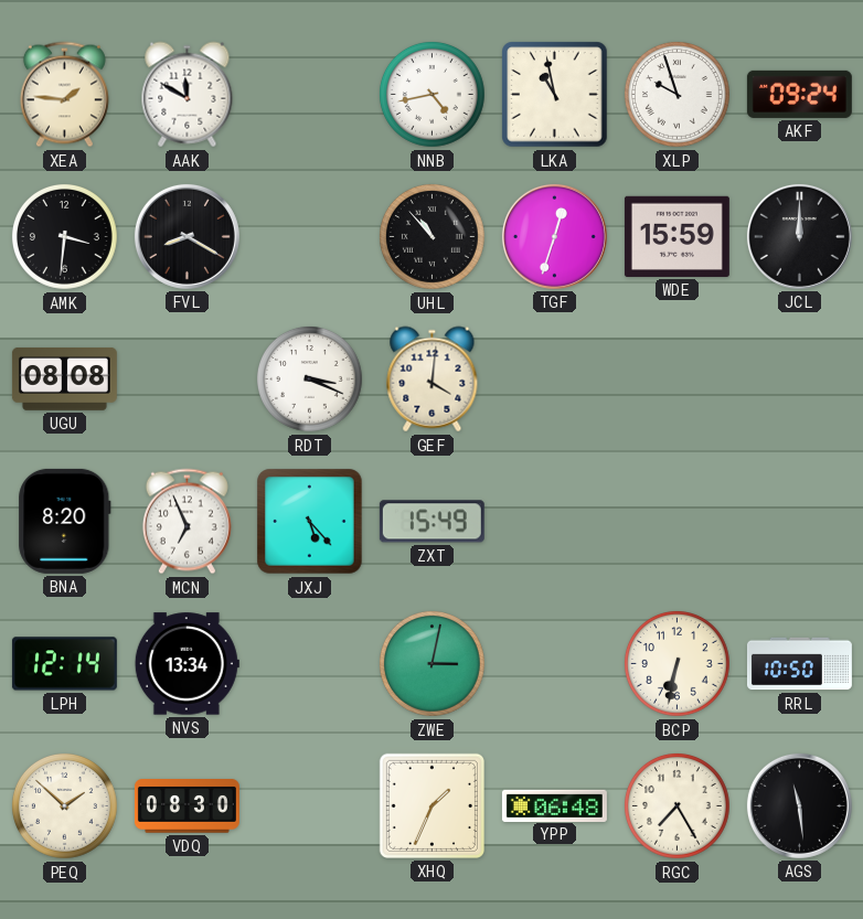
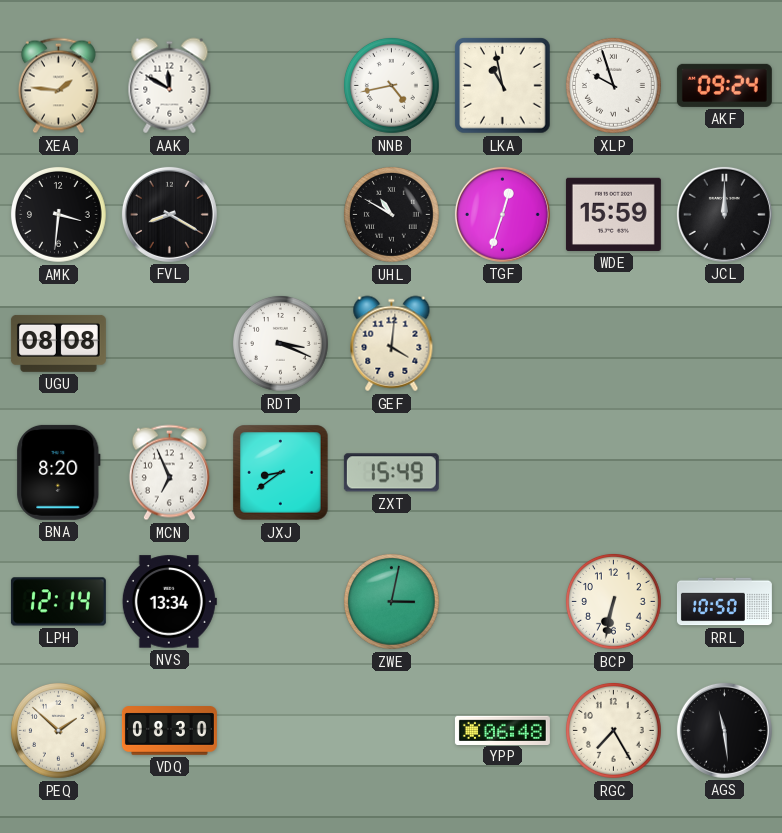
UHL: 10:53 -> 10:50
JXJ: 5:23 -> 8:39
XHQ: 1:34 -> none
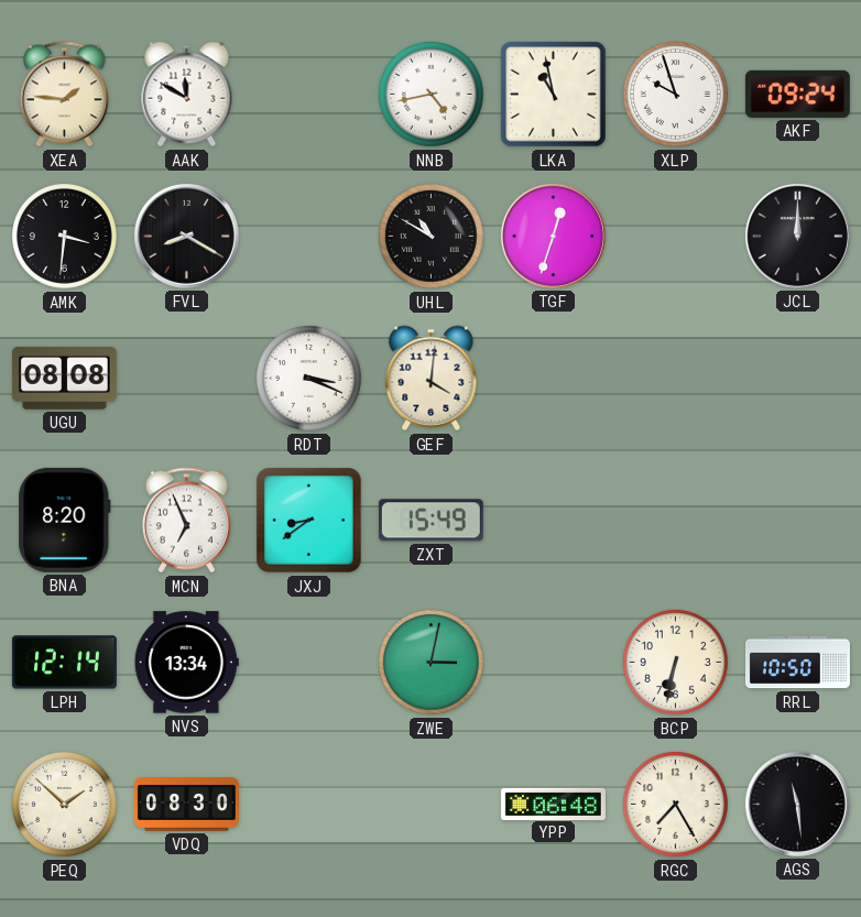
WDE: 15:59 -> none
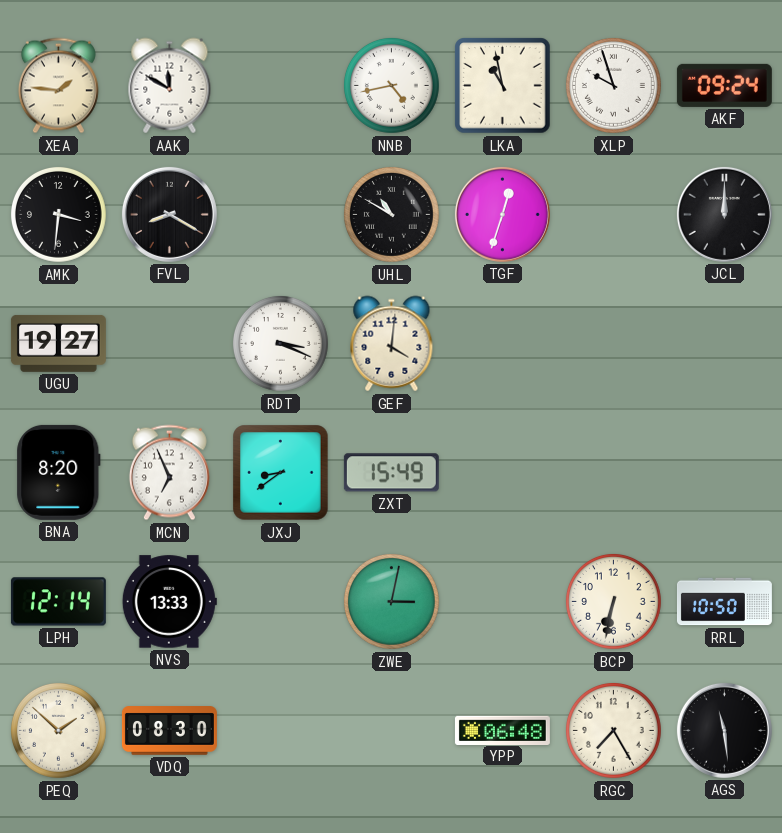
UGU: 08:08 -> 19:27
NVS: 13:34 -> 13:33
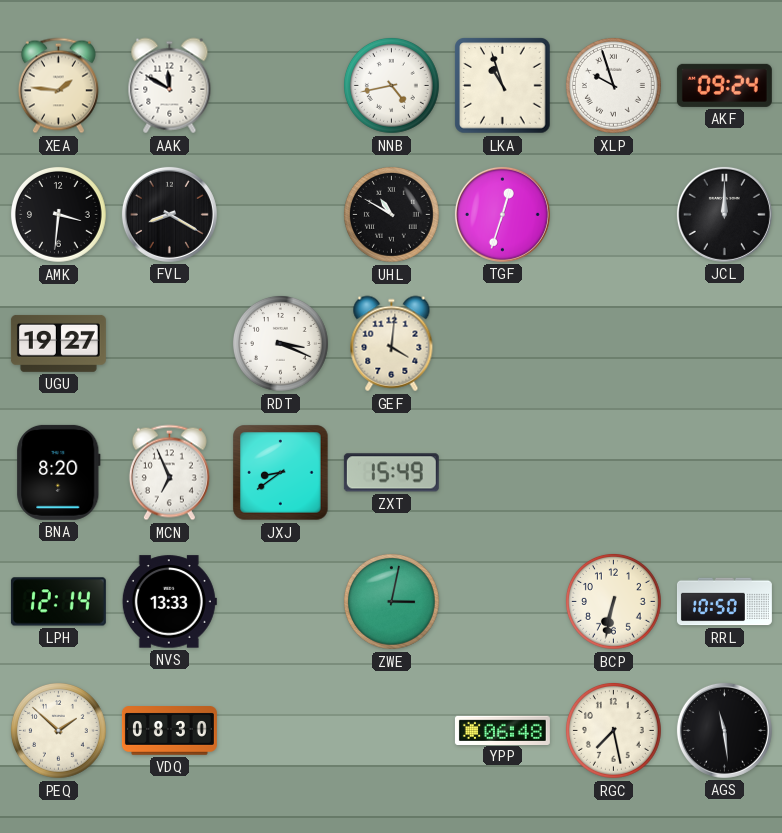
LKA: 10:58 -> 10:57
RGC: 7:25 -> 7:28
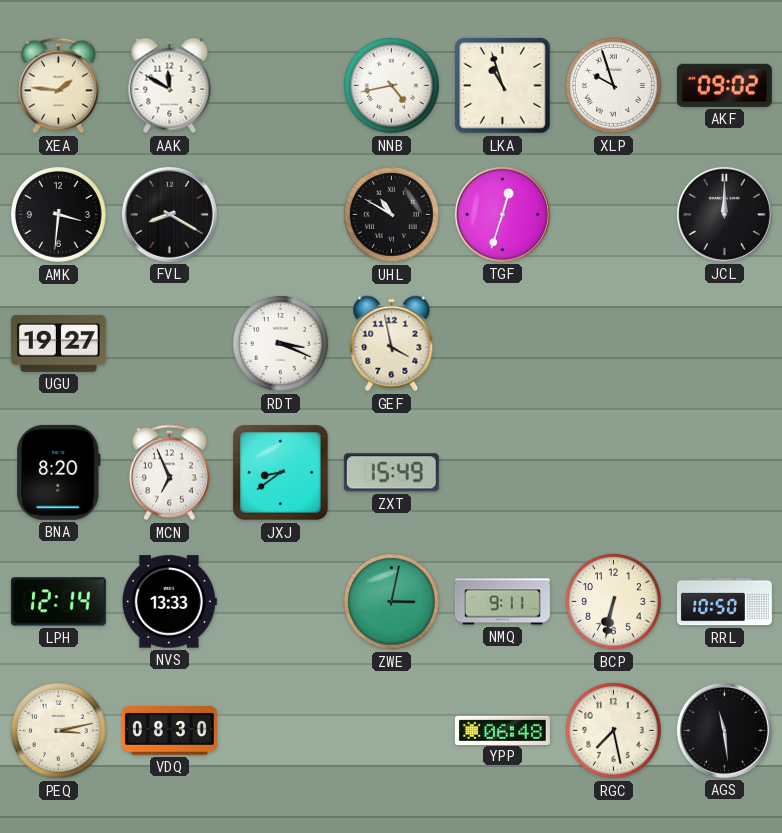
AKF: 09:24 -> 09:02
GEF: 4:01 -> 3:58
NMQ: none -> 9:11
PEQ: 1:52 -> 3:13
